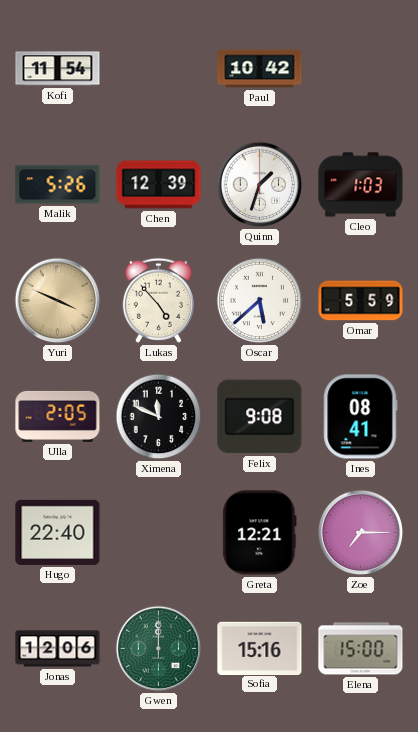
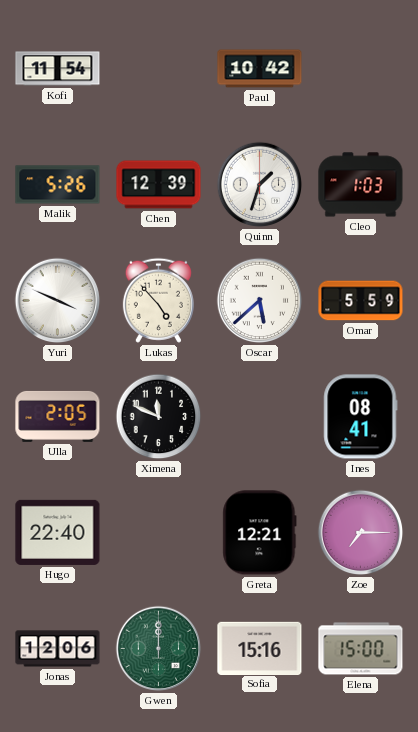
Yuri dial: champagne -> white
Felix: 9:08 -> none
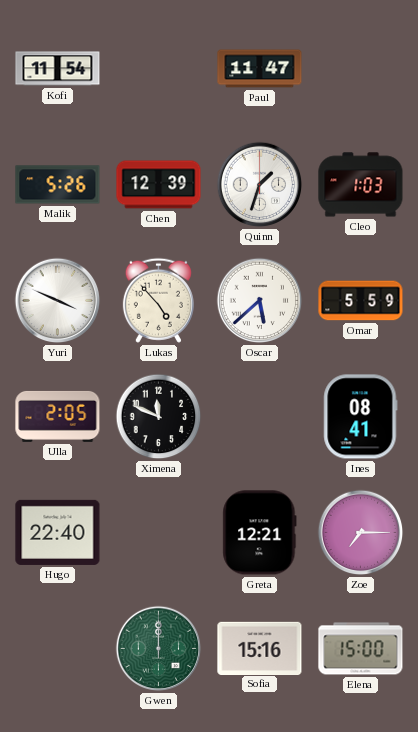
Paul: 10:42 -> 11:47
Jonas: 12:06 -> none
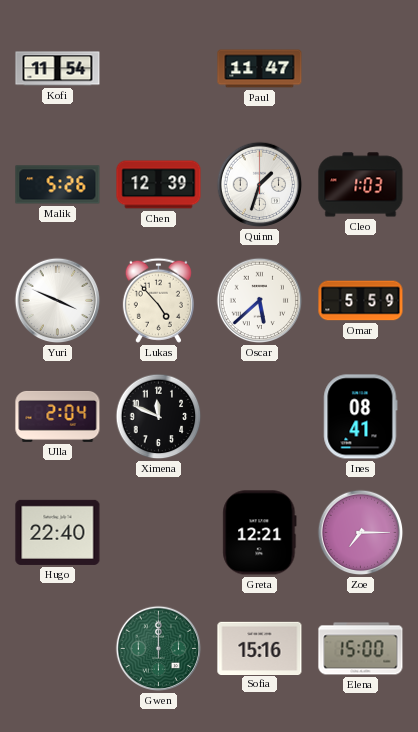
Ulla: 2:05 -> 2:04
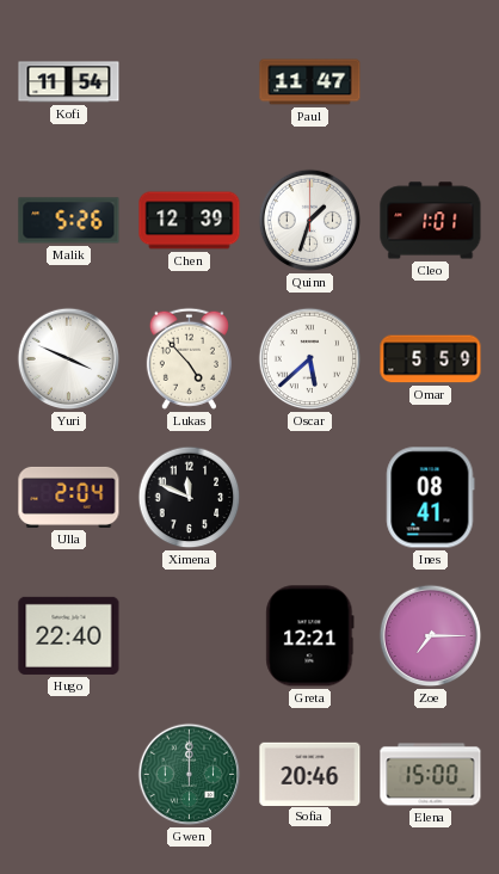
Cleo: 1:03 -> 1:01
Sofia: 15:16 -> 20:46
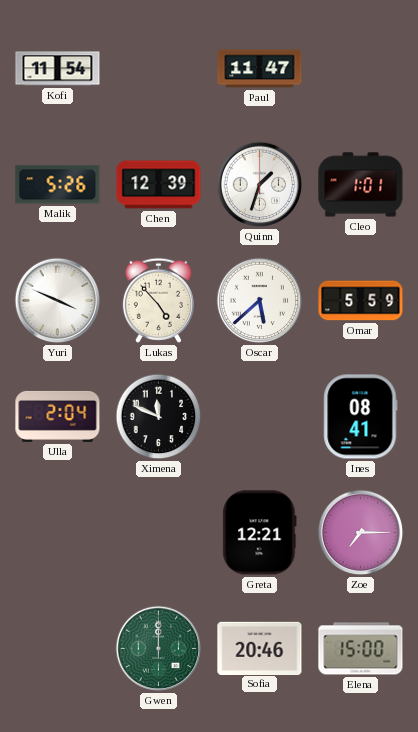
Hugo: 22:40 -> none
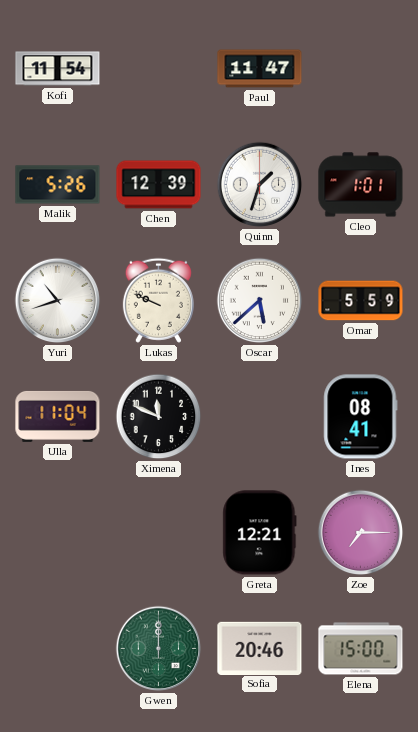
Yuri: 3:49 -> 10:42
Lukas: 4:53 -> 9:49
Ulla: 2:04 -> 11:04
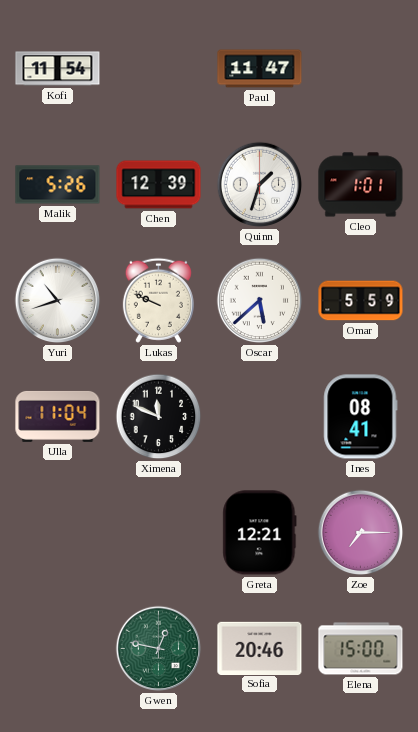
Gwen: 12:00 -> 12:47
